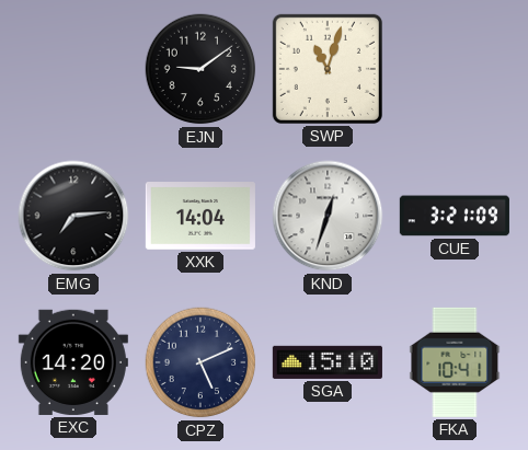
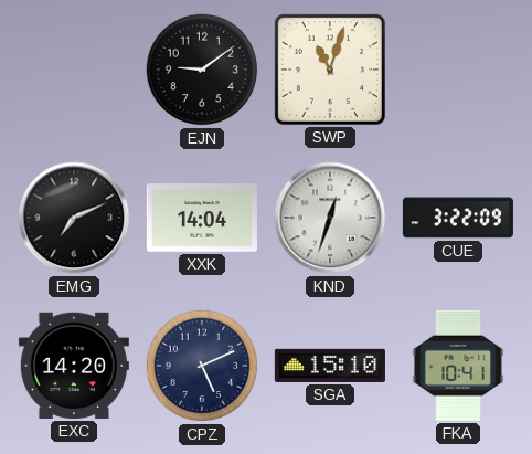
EMG: 7:14 -> 7:11
CUE: 3:21 -> 3:22
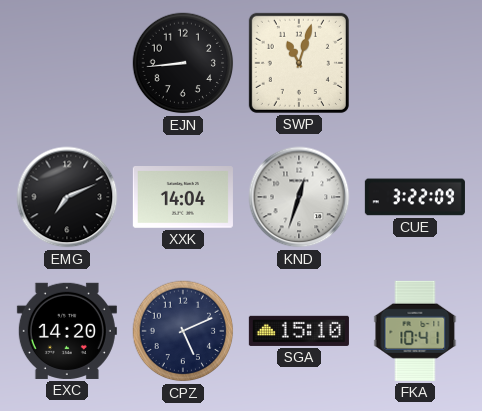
EJN: 9:09 -> 8:44
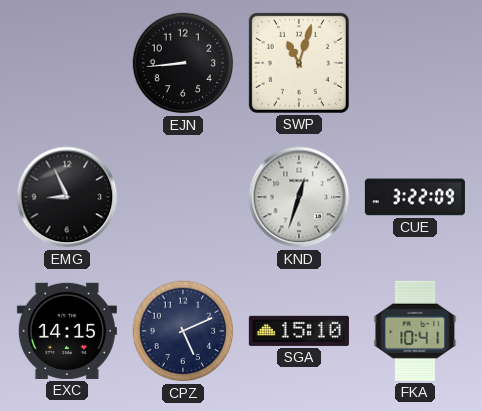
EMG: 7:11 -> 8:56
XXK: 14:04 -> none
EXC: 14:20 -> 14:15
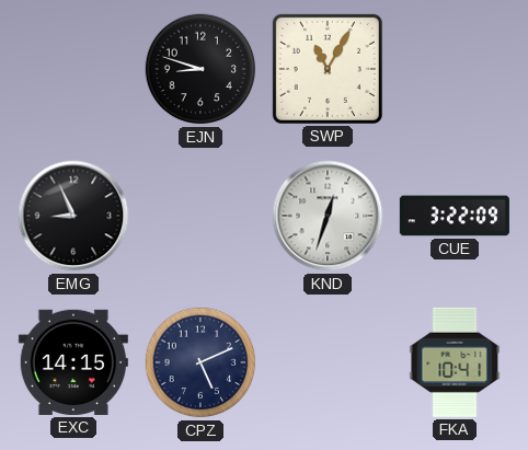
EJN: 8:44 -> 8:48
SWP: 11:03 -> 11:05
SGA: 15:10 -> none
